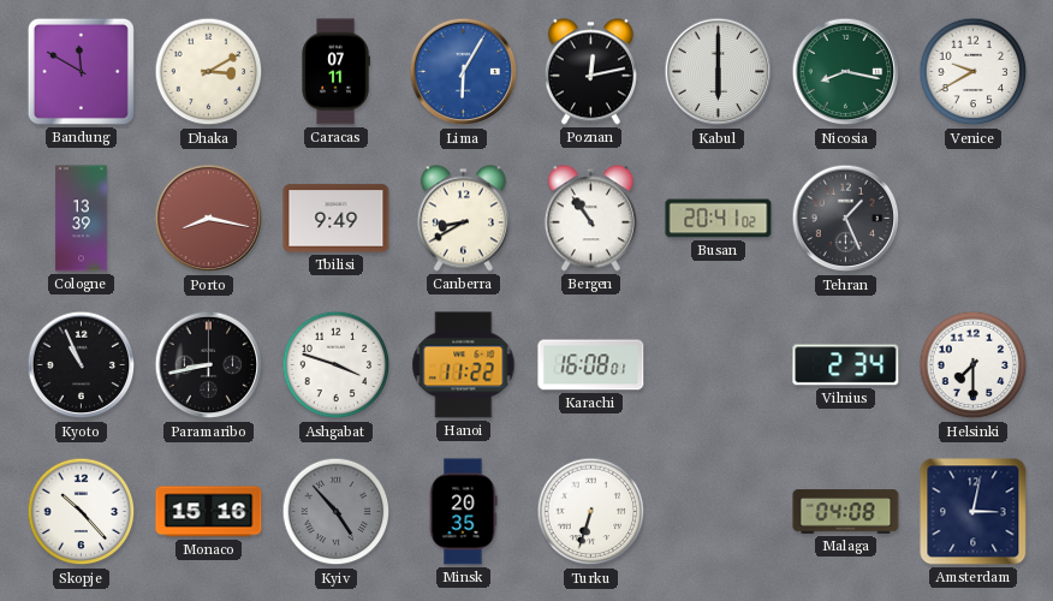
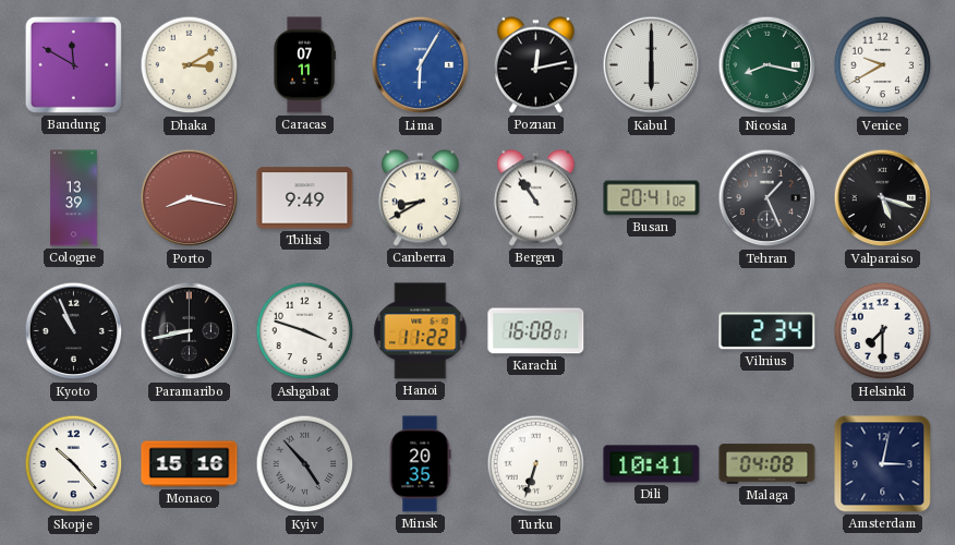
Valparaiso: none -> 5:18
Dili: none -> 10:41
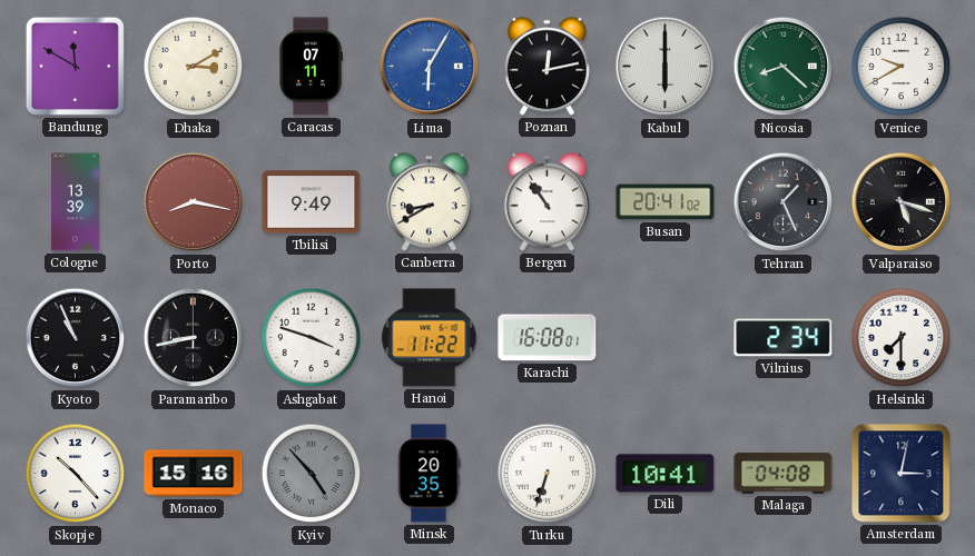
Nicosia: 8:17 -> 8:22
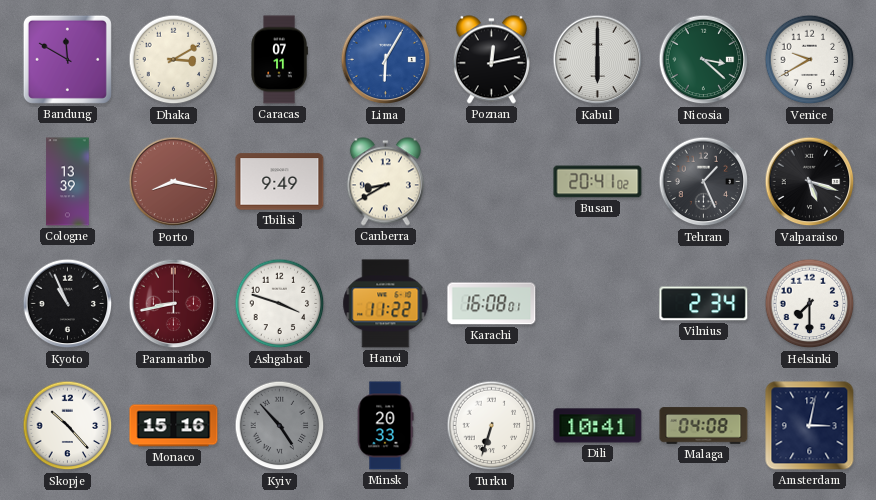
Nicosia: 8:22 -> 3:22
Bergen: 10:54 -> none
Paramaribo dial: black -> burgundy
Minsk: 20:35 -> 20:33
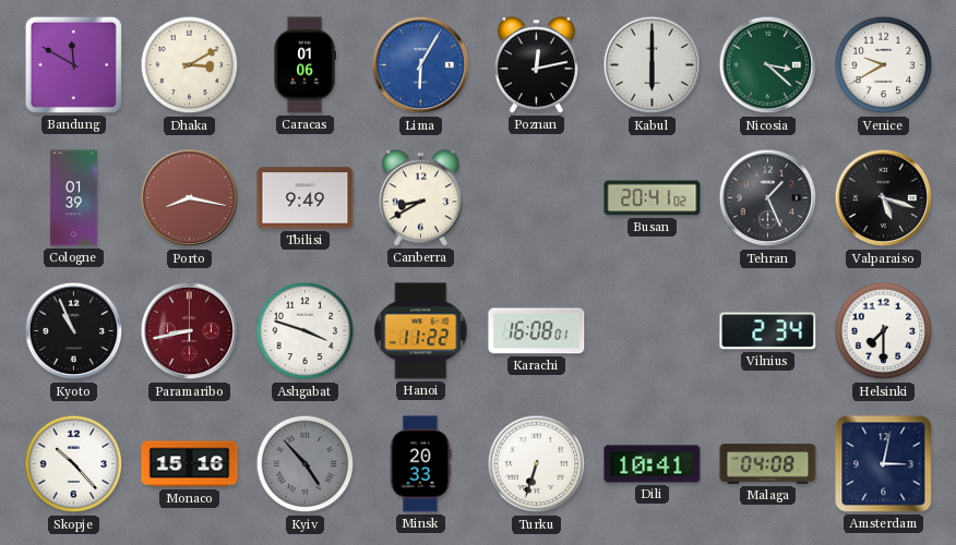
Caracas: 07:11 -> 01:06
Cologne: 13:39 -> 01:39
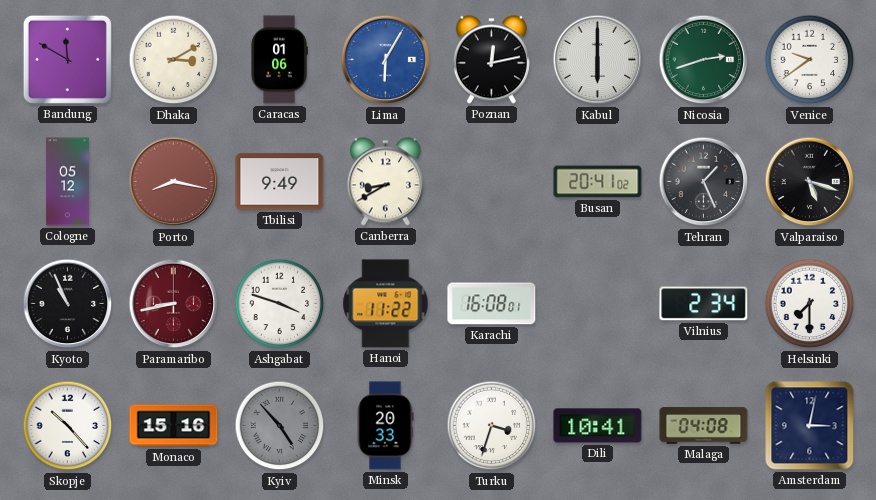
Nicosia: 3:22 -> 2:42
Venice: 9:40 -> 9:39
Cologne: 01:39 -> 05:12
Turku: 6:33 -> 3:33
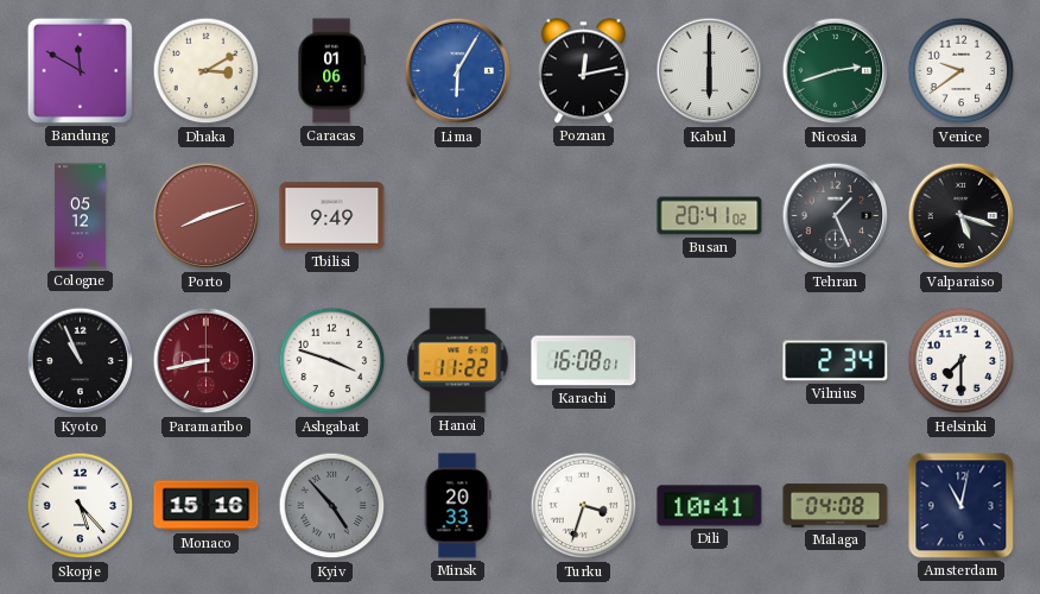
Porto: 8:17 -> 8:12
Canberra: 8:40 -> none
Skopje: 10:23 -> 5:23
Amsterdam: 3:02 -> 11:02
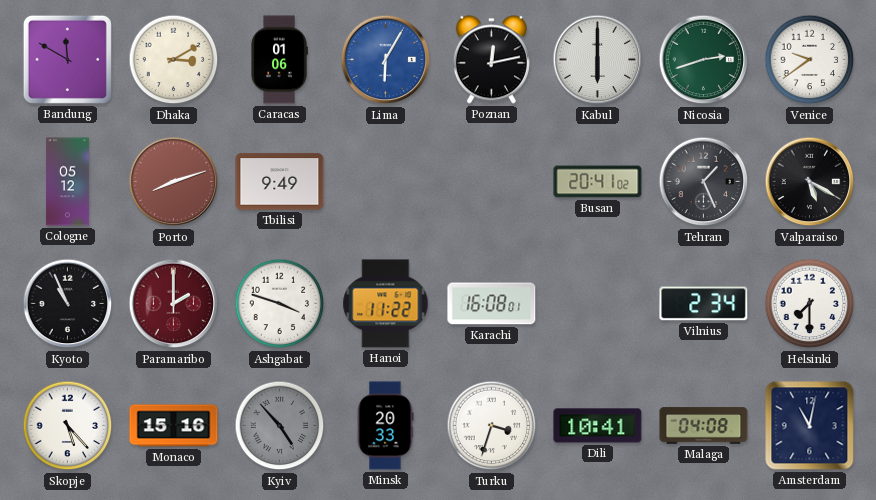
Valparaiso: 5:18 -> 5:20
Paramaribo: 8:43 -> 2:00
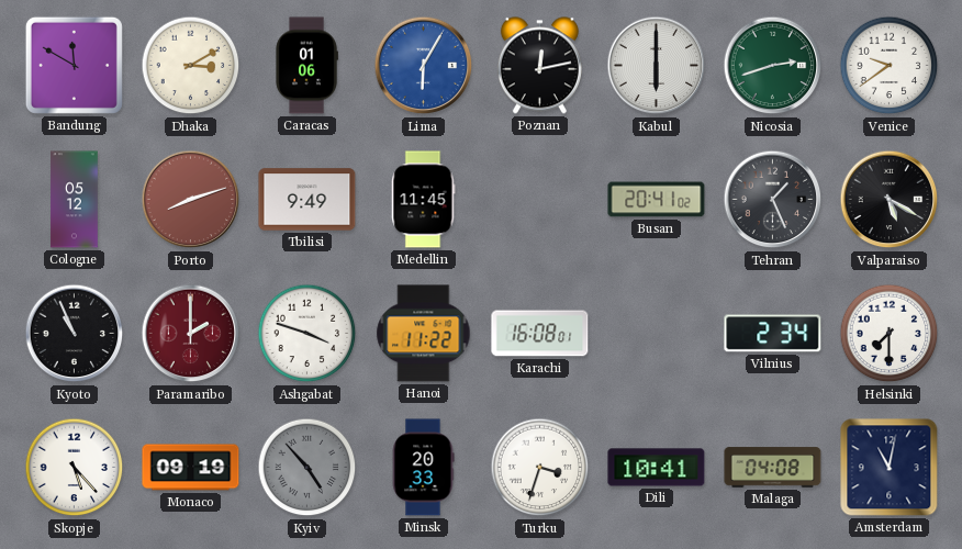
Medellin: none -> 11:45
Monaco: 15:16 -> 09:19
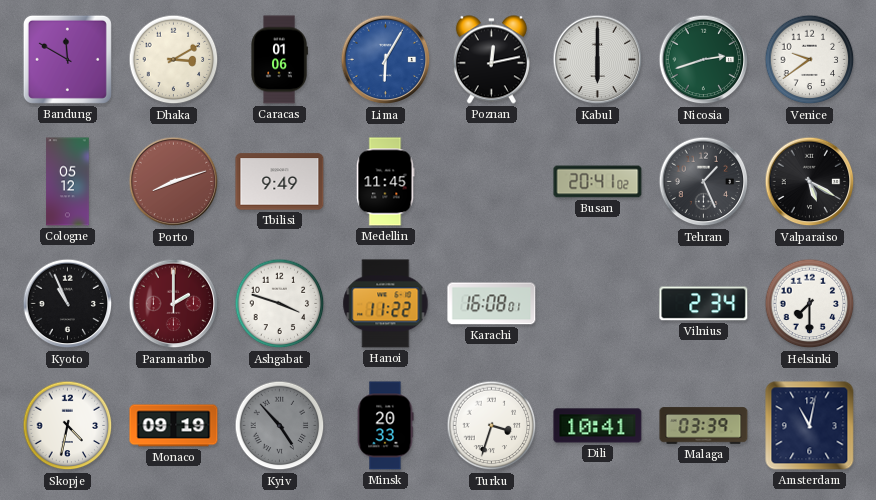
Skopje: 5:23 -> 4:32
Malaga: 04:08 -> 03:39
